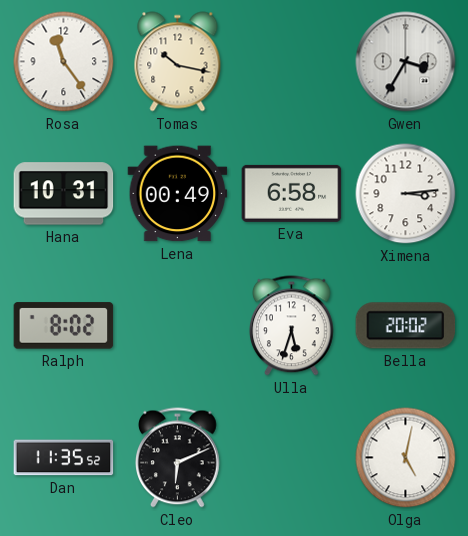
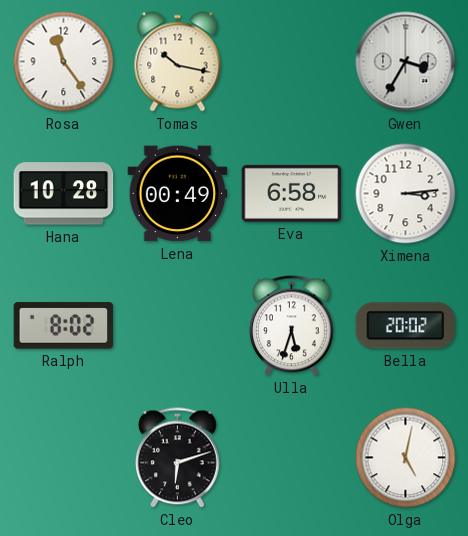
Hana: 10:31 -> 10:28
Dan: 11:35 -> none
Cleo: 6:11 -> 6:12
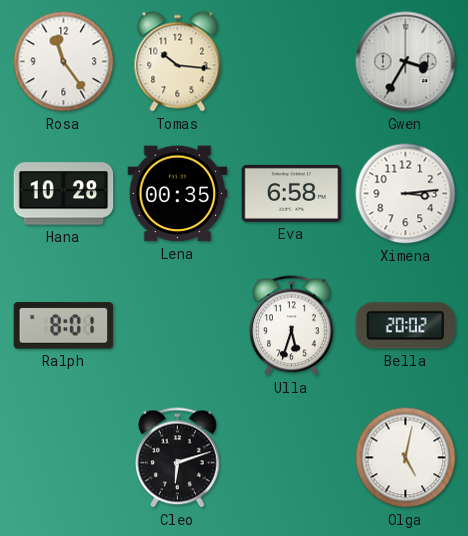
Tomas: 10:17 -> 10:16
Lena: 00:49 -> 00:35
Ralph: 8:02 -> 8:01
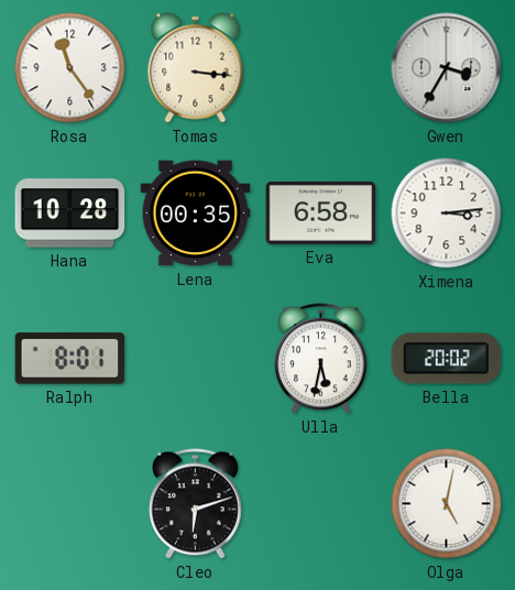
Tomas: 10:16 -> 3:16
Ulla: 5:33 -> 5:32
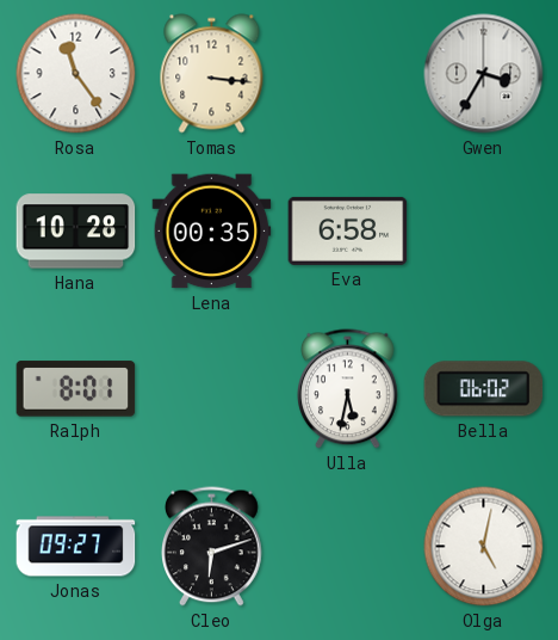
Ximena: 3:14 -> none
Bella: 20:02 -> 06:02
Jonas: none -> 09:27
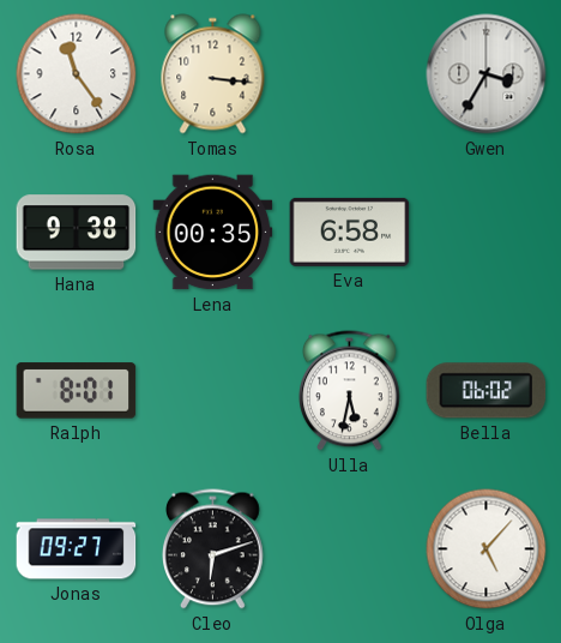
Hana: 10:28 -> 9:38
Olga: 5:02 -> 5:07
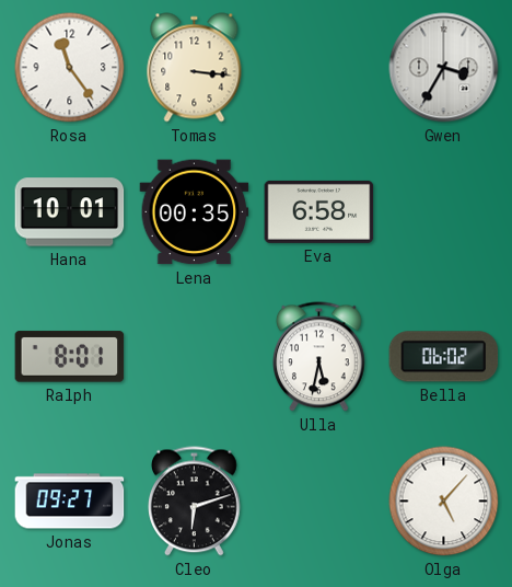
Hana: 9:38 -> 10:01
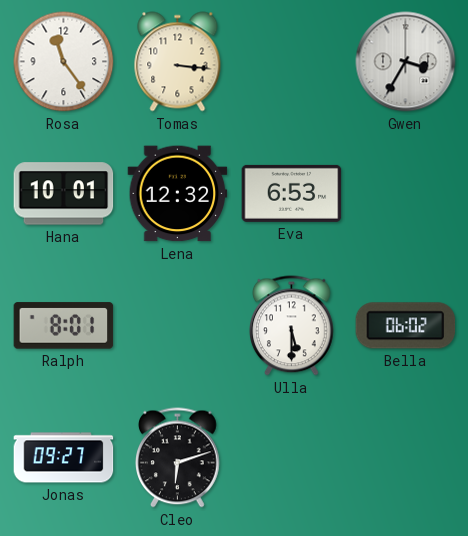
Lena: 00:35 -> 12:32
Eva: 6:58 -> 6:53
Ulla: 5:32 -> 5:30
Olga: 5:07 -> none
